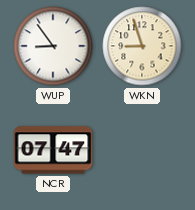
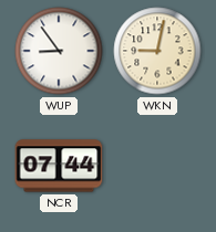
WKN: 8:57 -> 9:02
NCR: 07:47 -> 07:44
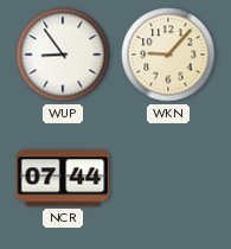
WKN: 9:02 -> 9:07
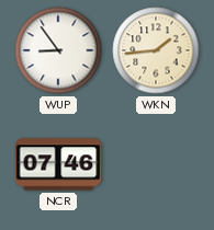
WKN: 9:07 -> 1:44
NCR: 07:44 -> 07:46
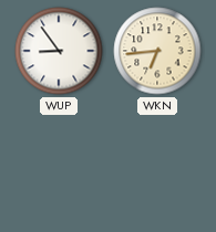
WKN: 1:44 -> 6:44
NCR: 07:46 -> none
